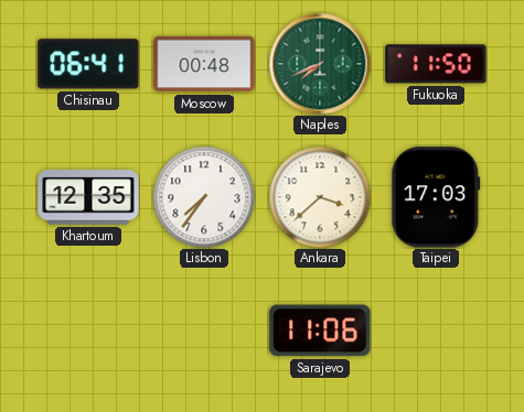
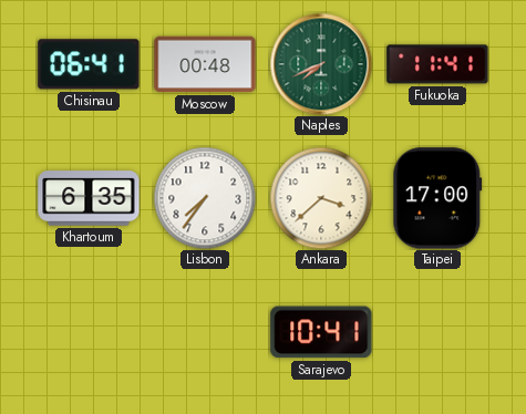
Fukuoka: 11:50 -> 11:41
Khartoum: 12:35 -> 6:35
Taipei: 17:03 -> 17:00
Sarajevo: 11:06 -> 10:41
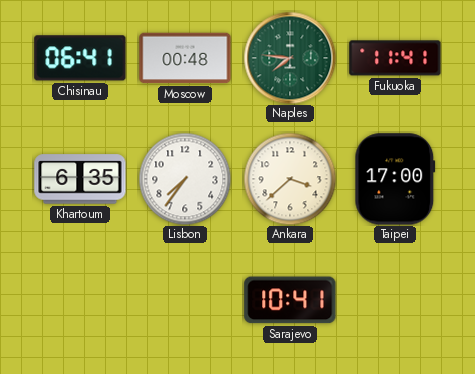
Naples: 7:41 -> 7:46
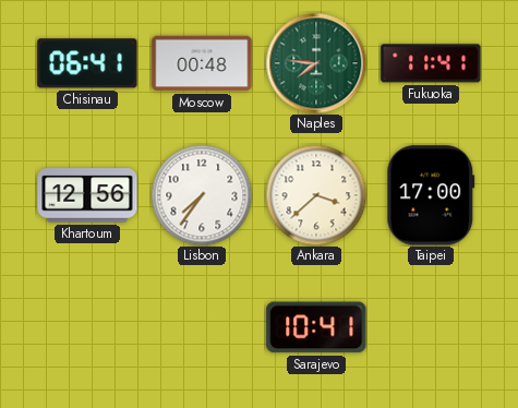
Khartoum: 6:35 -> 12:56
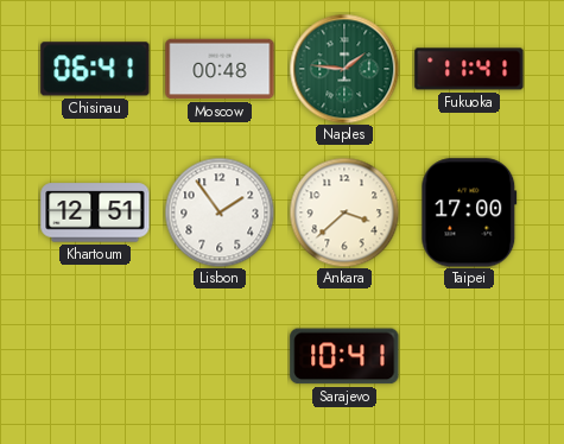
Naples: 7:46 -> 1:46
Khartoum: 12:56 -> 12:51
Lisbon: 7:36 -> 1:54
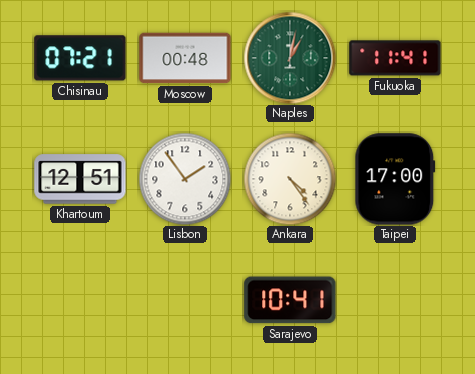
Chisinau: 06:41 -> 07:21
Naples: 1:46 -> 1:02
Ankara: 3:38 -> 4:24
